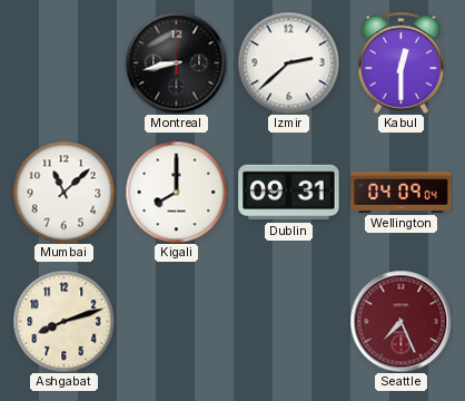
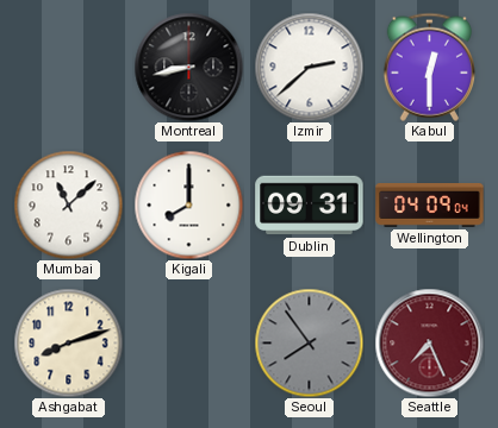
Seoul: none -> 7:54
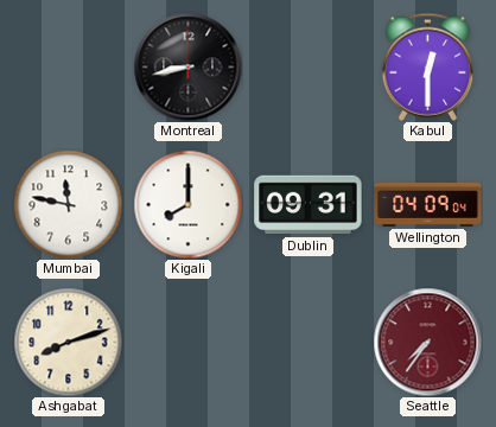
Izmir: 2:38 -> none
Mumbai: 11:08 -> 11:47
Seoul: 7:54 -> none
Seattle: 7:26 -> 7:36
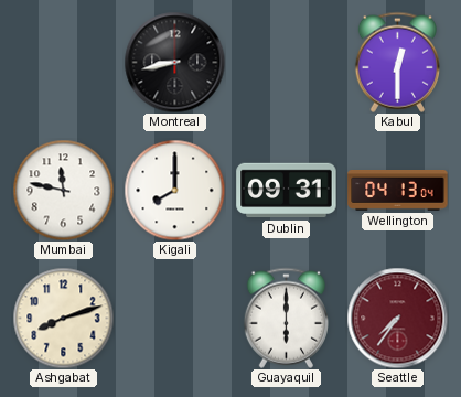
Wellington: 04:09 -> 04:13
Guayaquil: none -> 6:00
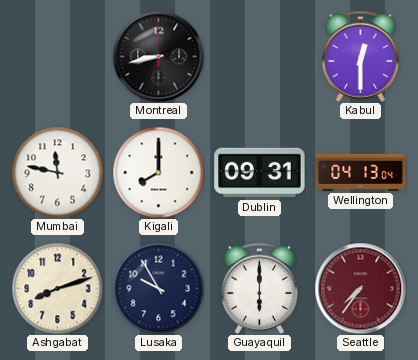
Lusaka: none -> 9:55
